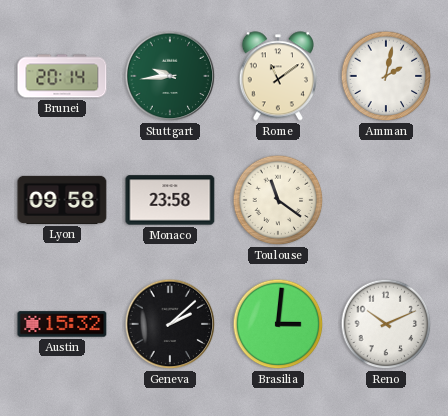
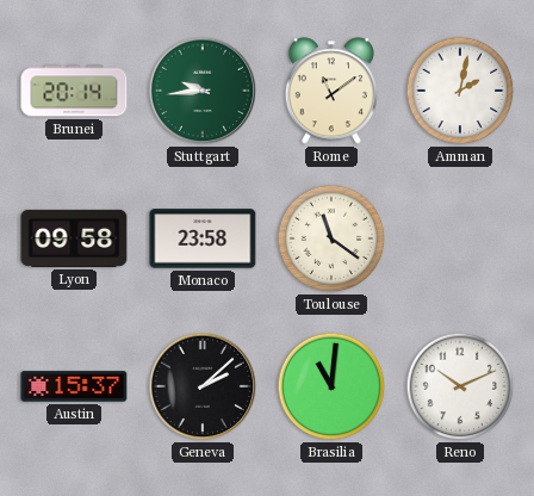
Austin: 15:32 -> 15:37
Brasilia: 3:01 -> 11:01
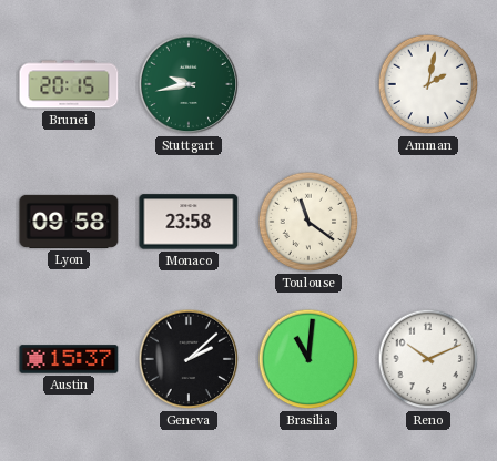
Brunei: 20:14 -> 20:15
Stuttgart: 9:44 -> 9:43
Rome: 11:09 -> none
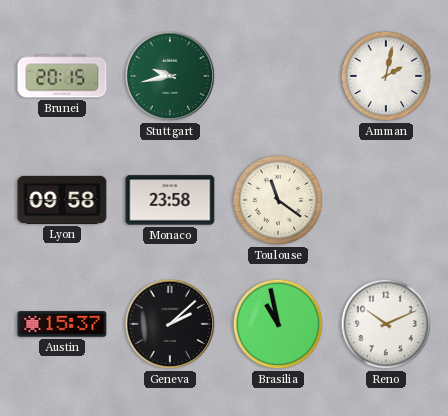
Brasilia: 11:01 -> 10:58
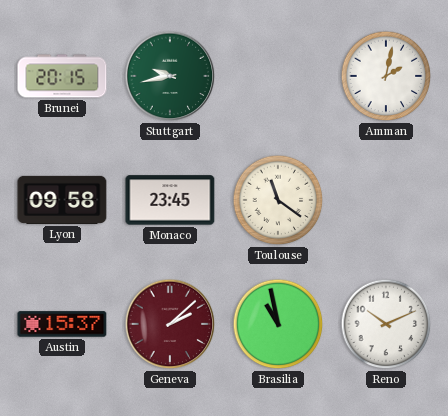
Monaco: 23:58 -> 23:45
Geneva dial: black -> burgundy
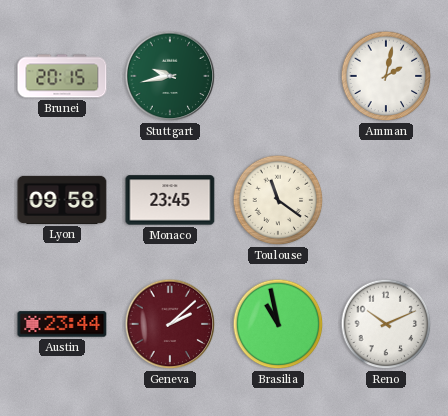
Austin: 15:37 -> 23:44
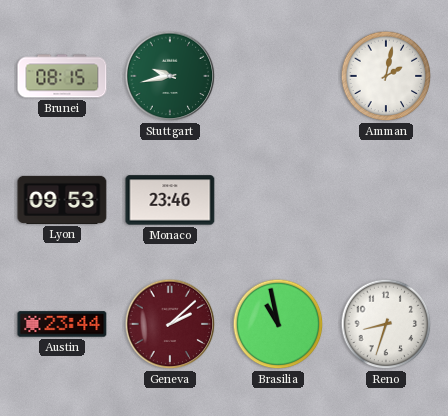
Brunei: 20:15 -> 08:15
Lyon: 09:58 -> 09:53
Monaco: 23:45 -> 23:46
Toulouse: 11:21 -> none
Reno: 10:11 -> 8:33
